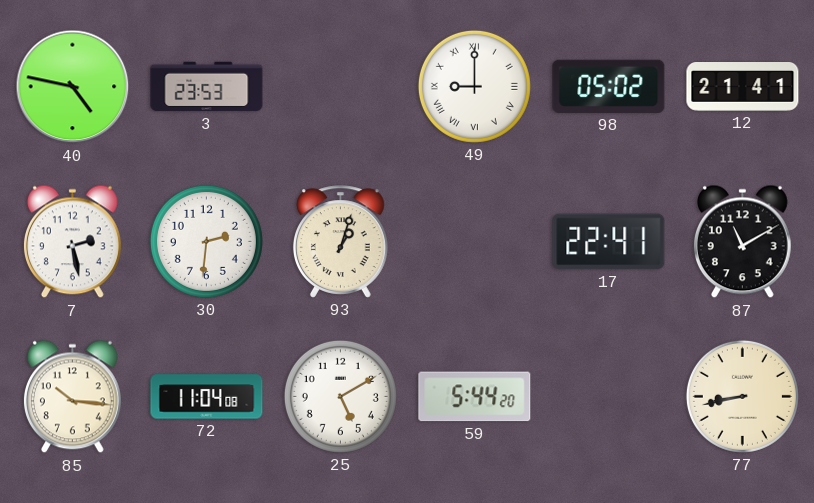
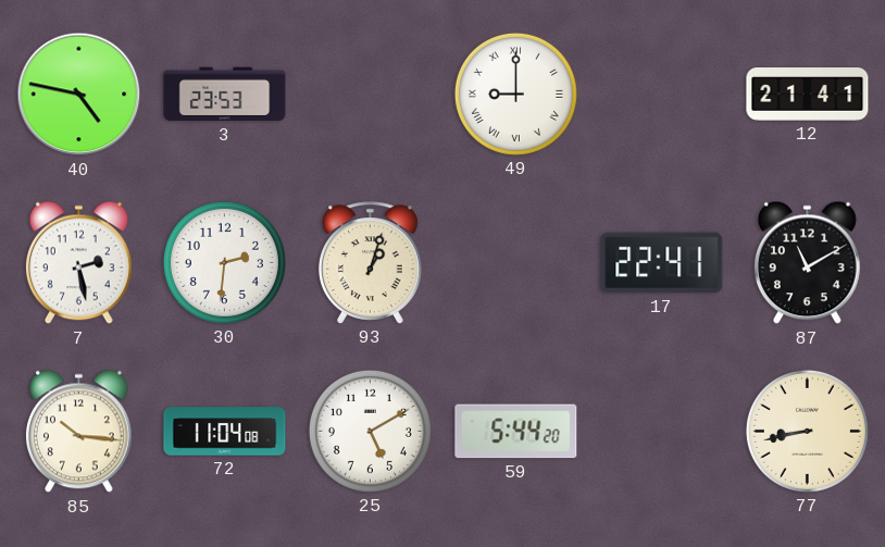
98: 05:02 -> none
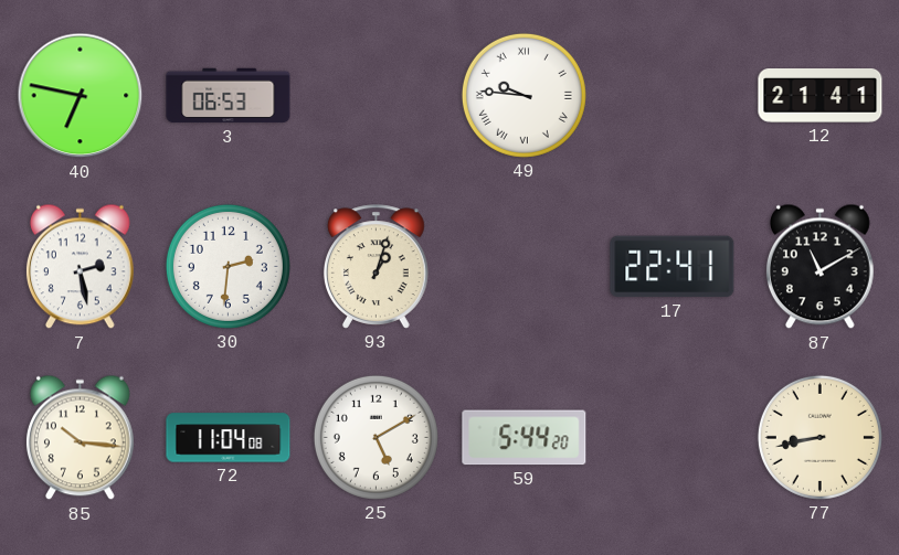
40: 4:47 -> 6:47
3: 23:53 -> 06:53
49: 9:00 -> 9:46
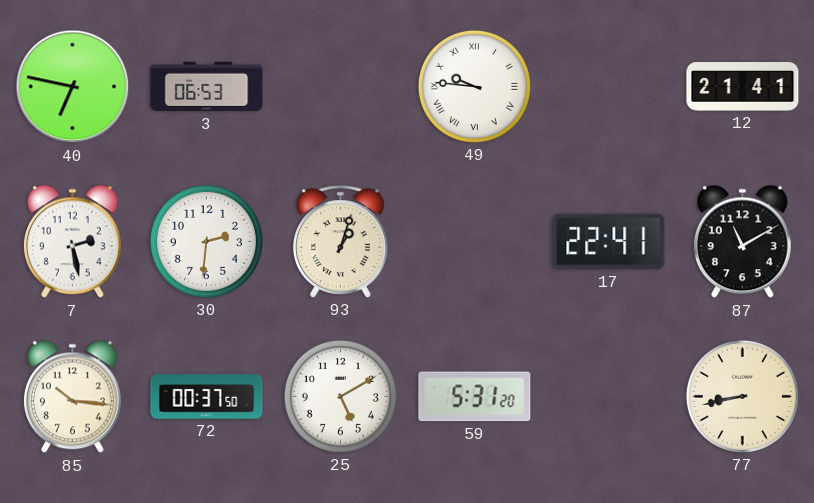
72: 11:04 -> 00:37
59: 5:44 -> 5:31
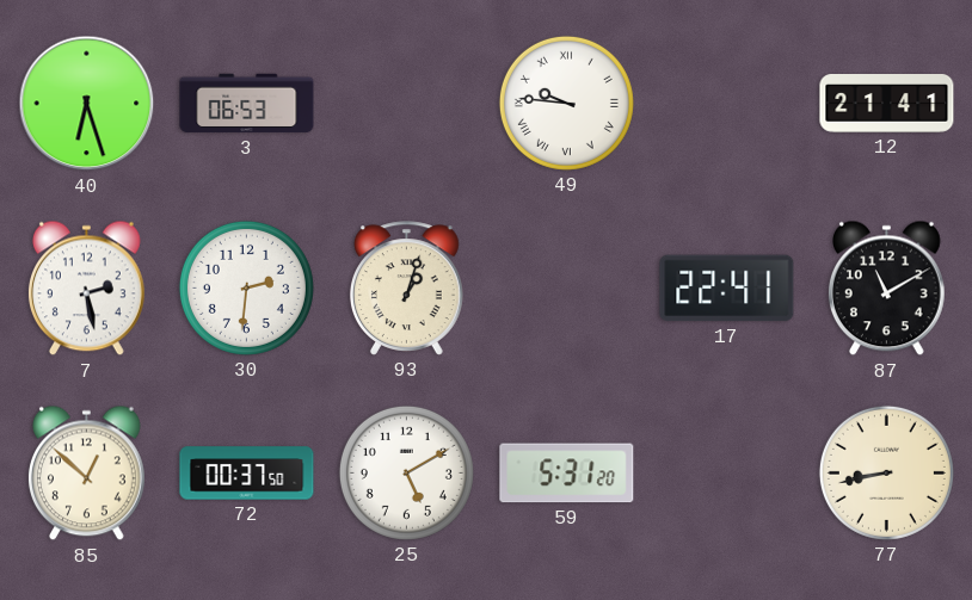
40: 6:47 -> 6:27
85: 10:16 -> 12:52
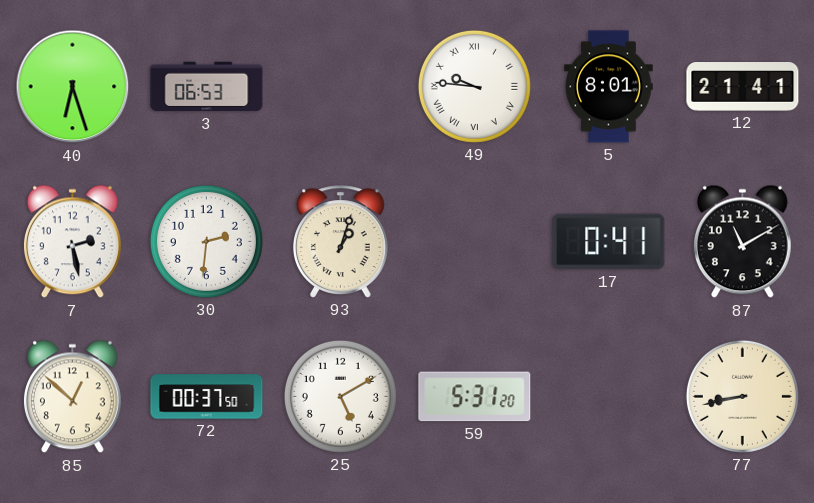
5: none -> 8:01
17: 22:41 -> 0:41
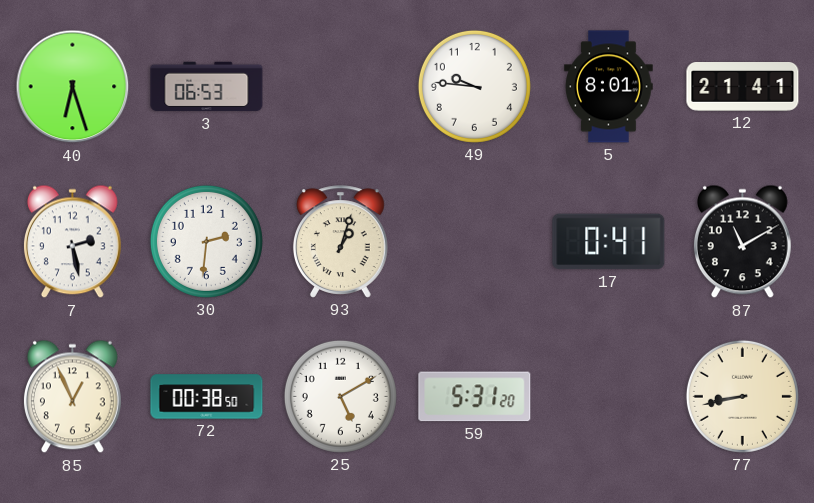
49 numerals: Roman -> Arabic
85: 12:52 -> 12:56
72: 00:37 -> 00:38
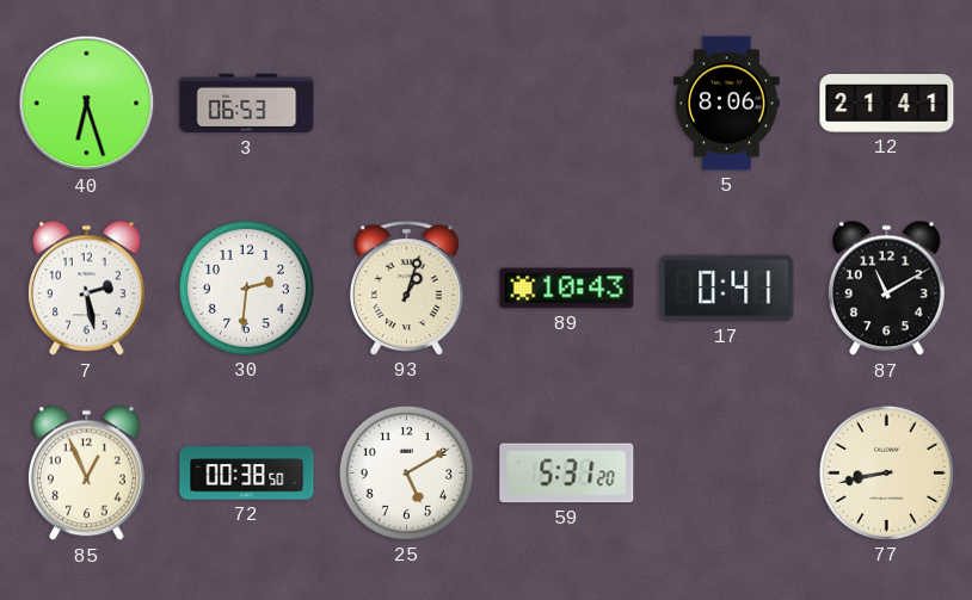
49: 9:46 -> none
5: 8:01 -> 8:06
89: none -> 10:43
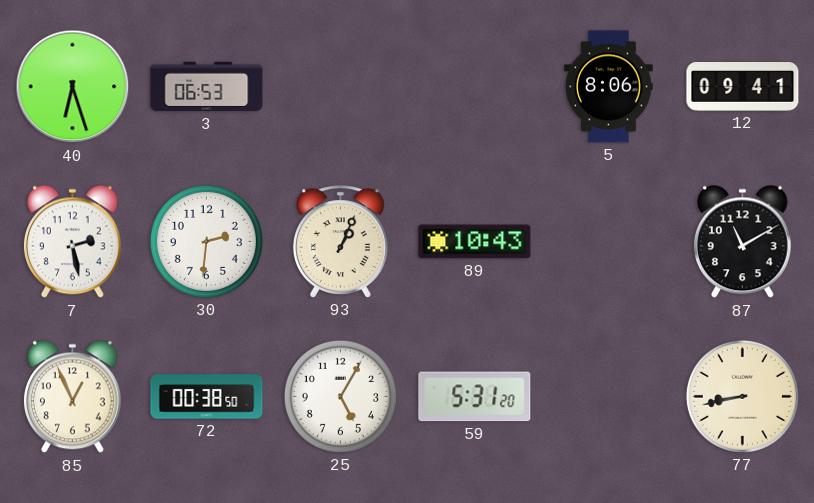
12: 21:41 -> 09:41
93: 1:03 -> 1:04
17: 0:41 -> none
25: 5:10 -> 5:05
